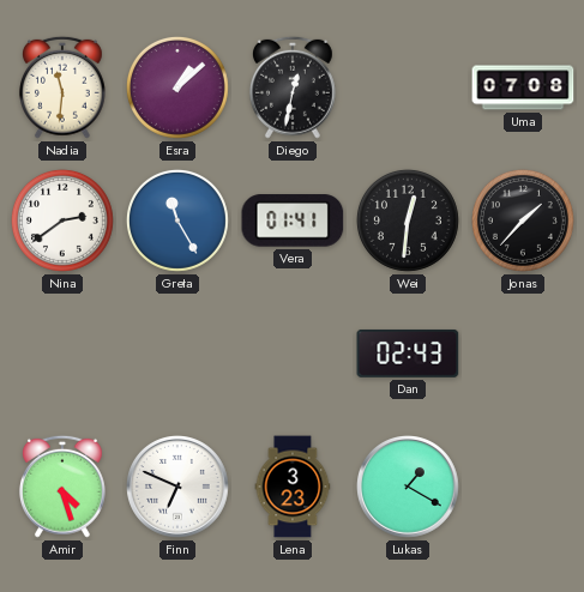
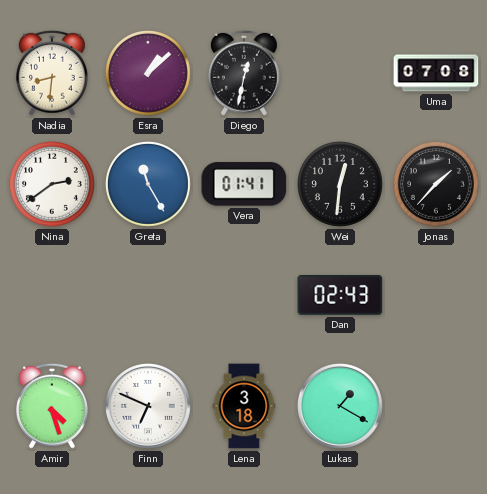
Nadia: 11:31 -> 8:31
Lena: 3:23 -> 3:18
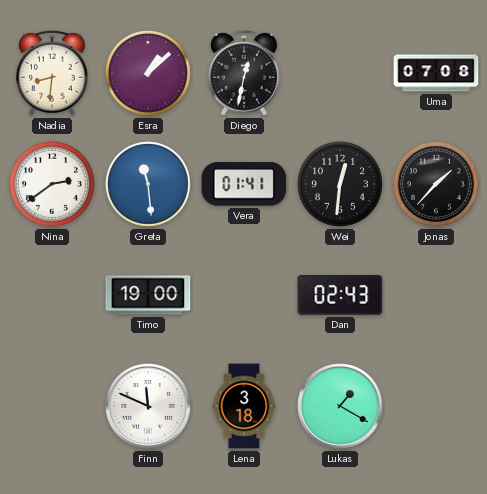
Greta: 11:25 -> 11:29
Timo: none -> 19:00
Amir: 4:27 -> none
Finn: 6:49 -> 11:49
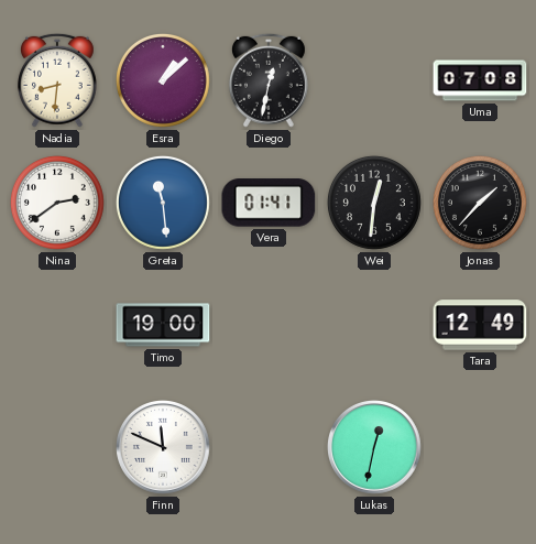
Dan: 02:43 -> none
Tara: none -> 12:49
Lena: 3:18 -> none
Lukas: 1:20 -> 12:32
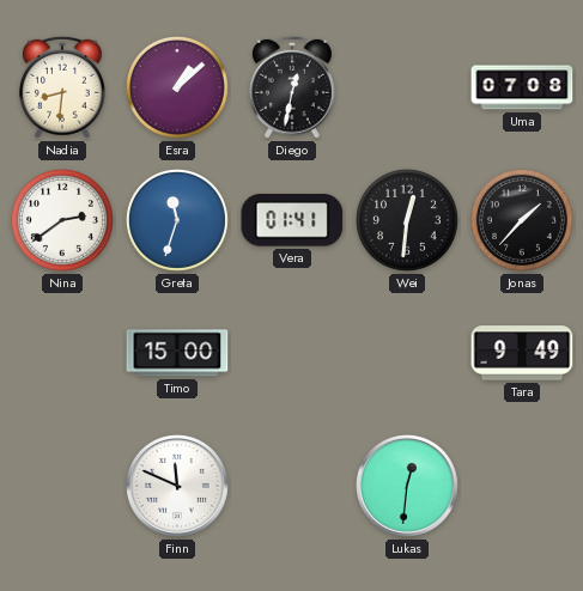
Greta: 11:29 -> 11:33
Timo: 19:00 -> 15:00
Tara: 12:49 -> 9:49
Lukas: 12:32 -> 12:31
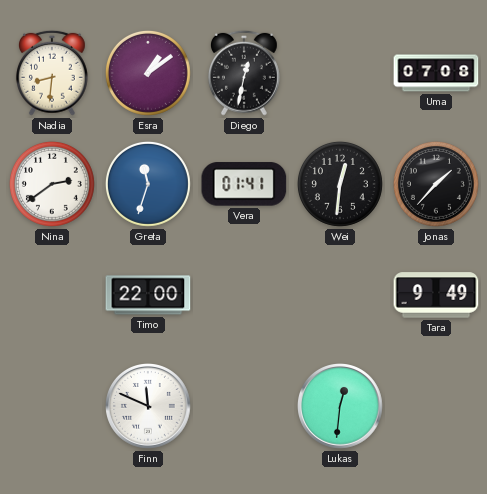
Esra: 1:08 -> 1:09
Timo: 15:00 -> 22:00
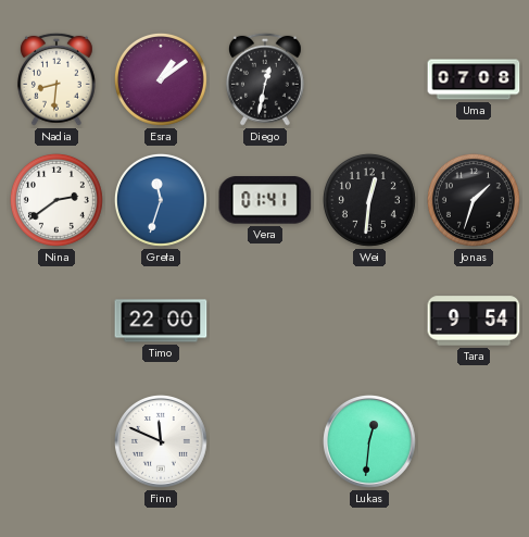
Jonas: 1:37 -> 1:33
Tara: 9:49 -> 9:54
